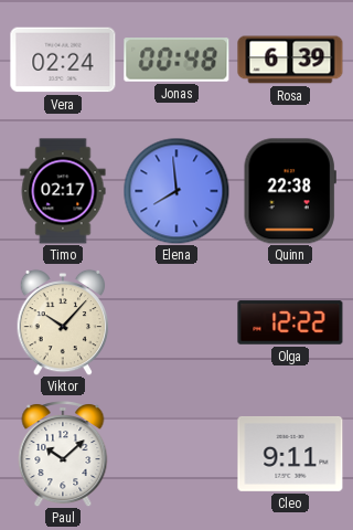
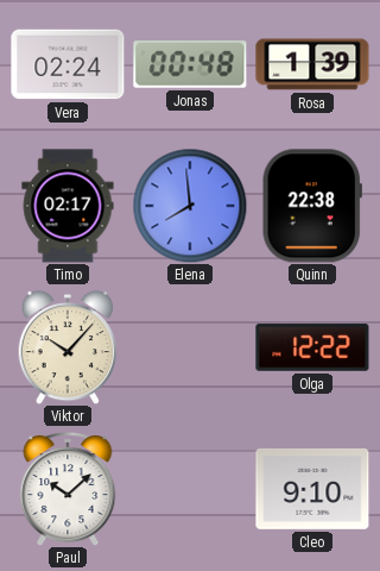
Rosa: 6:39 -> 1:39
Cleo: 9:11 -> 9:10
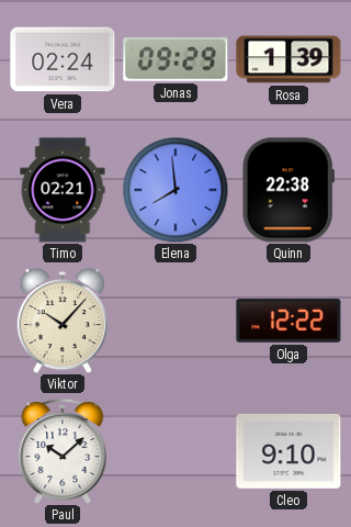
Jonas: 00:48 -> 09:29
Timo: 02:17 -> 02:21
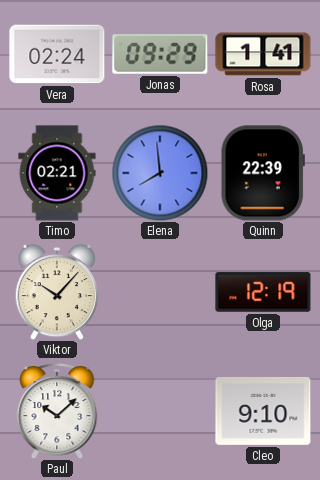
Rosa: 1:39 -> 1:41
Quinn: 22:38 -> 22:39
Olga: 12:22 -> 12:19
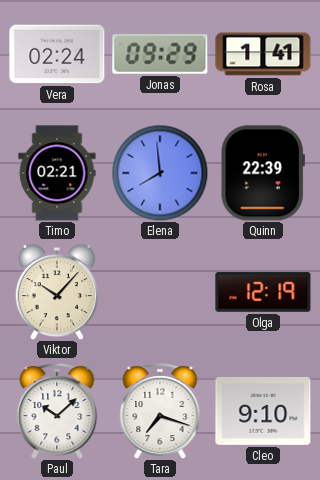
Tara: none -> 7:18
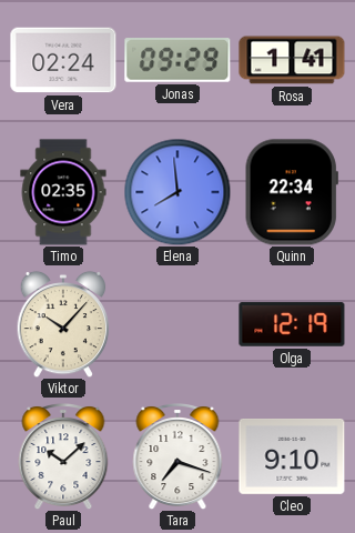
Timo: 02:21 -> 02:35
Quinn: 22:39 -> 22:34
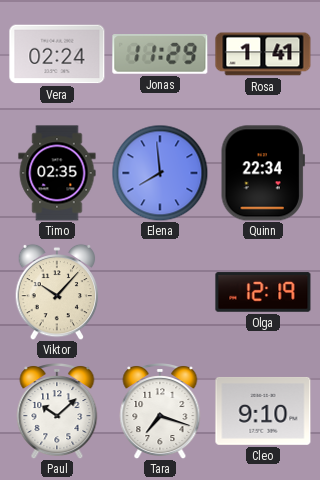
Jonas: 09:29 -> 11:29
